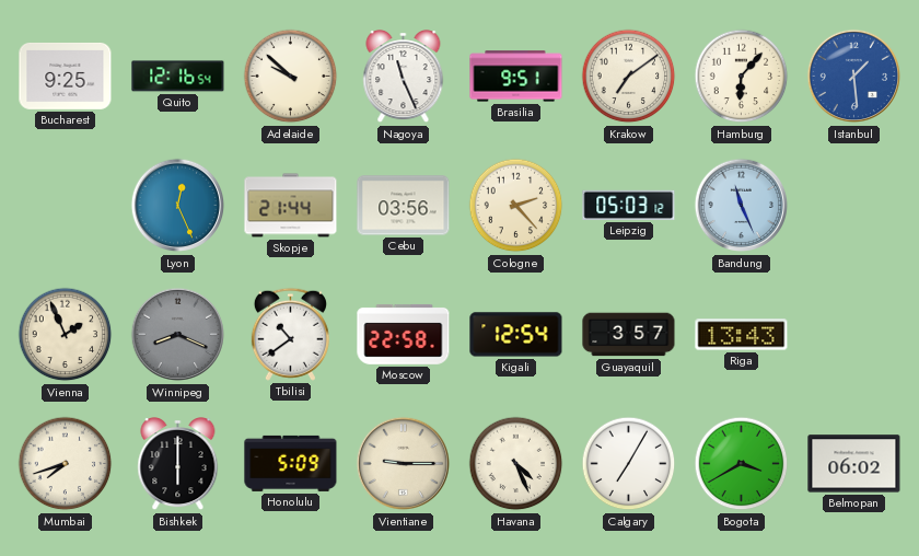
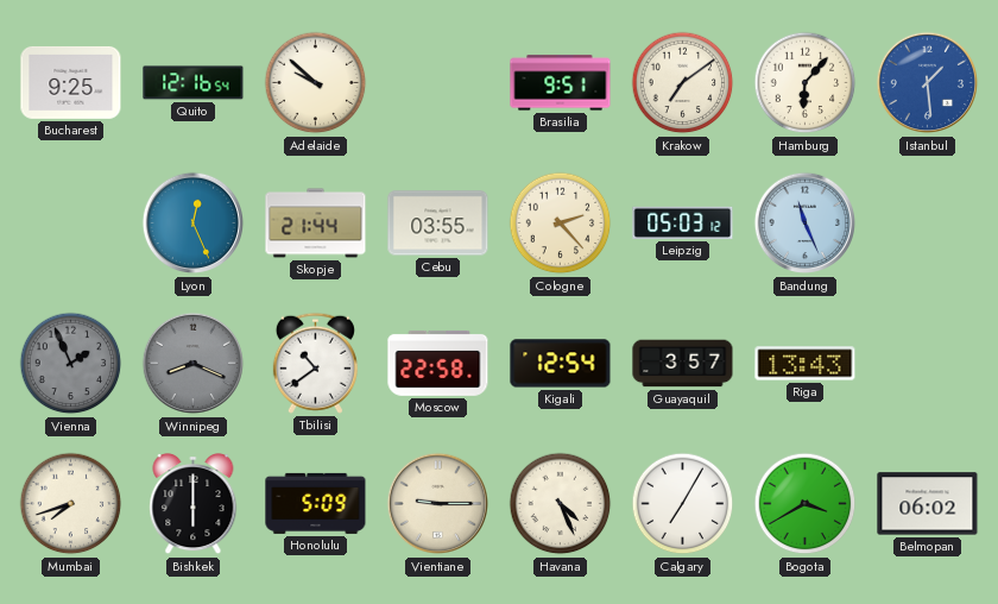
Nagoya: 11:26 -> none
Cebu: 03:56 -> 03:55
Vienna dial: cream -> grey
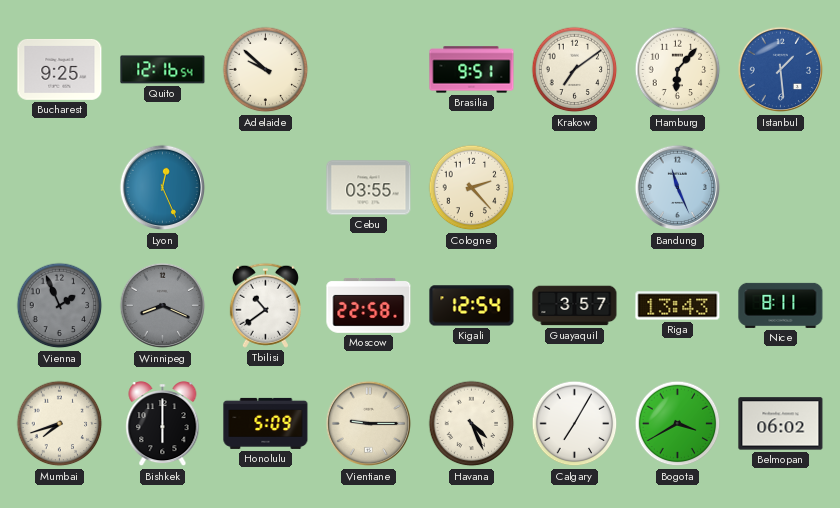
Skopje: 21:44 -> none
Leipzig: 05:03 -> none
Nice: none -> 8:11
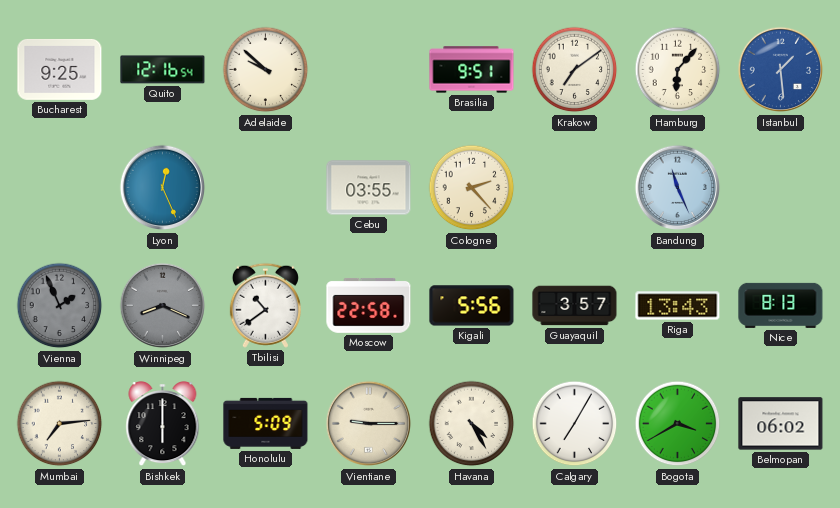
Kigali: 12:54 -> 5:56
Nice: 8:11 -> 8:13
Mumbai: 7:42 -> 7:14
Havana: 4:26 -> 4:25
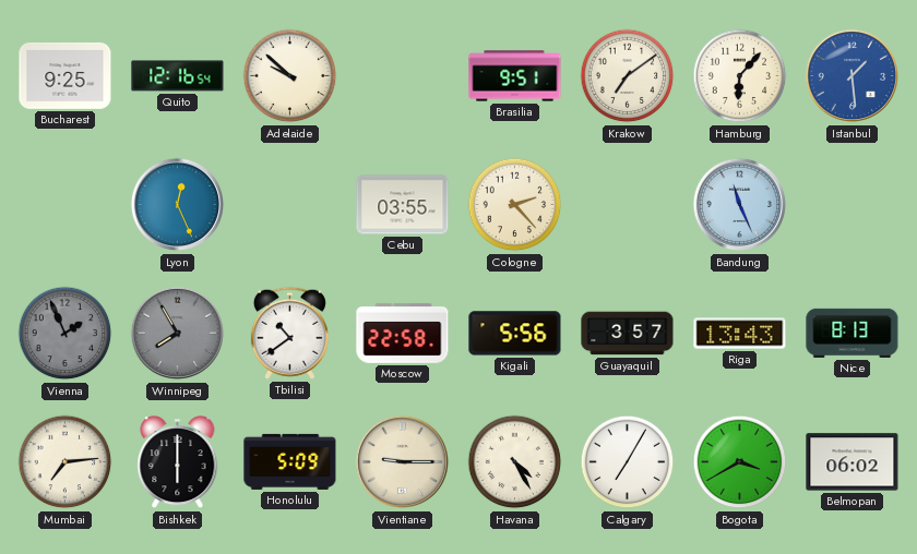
Winnipeg: 8:19 -> 7:55
